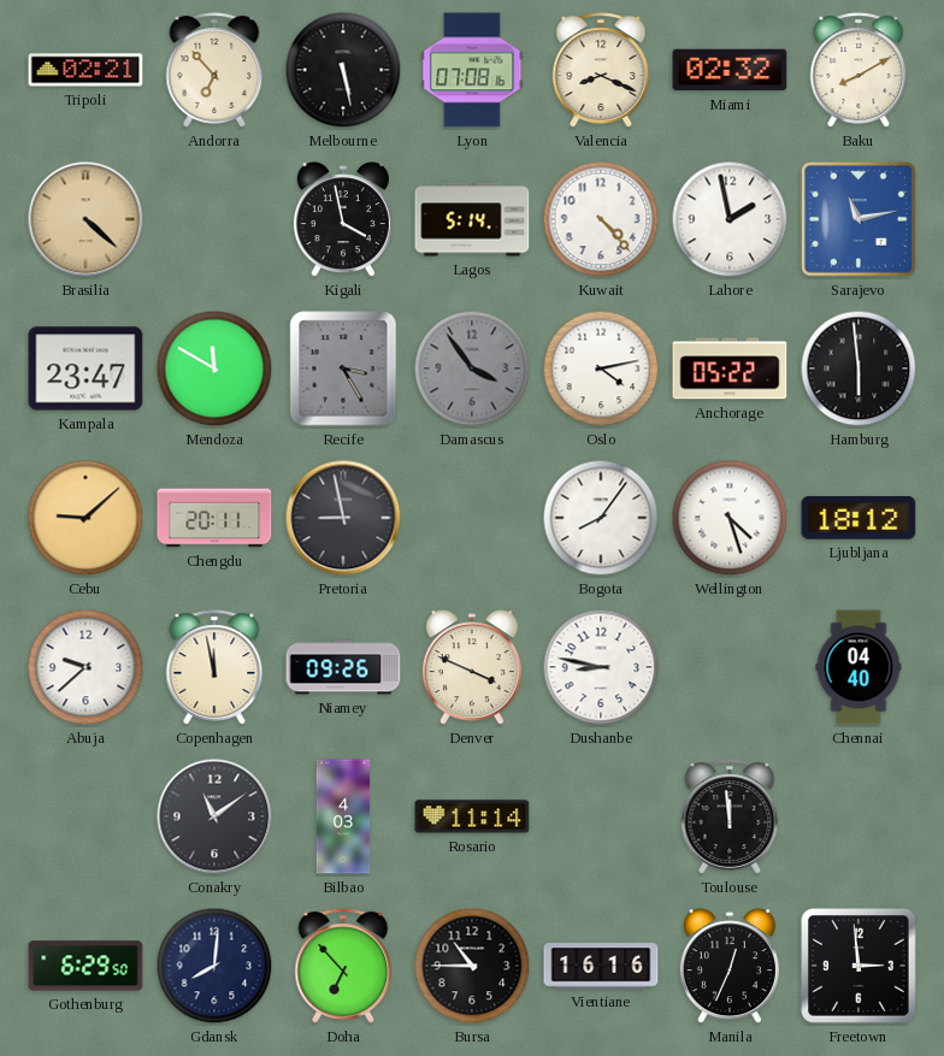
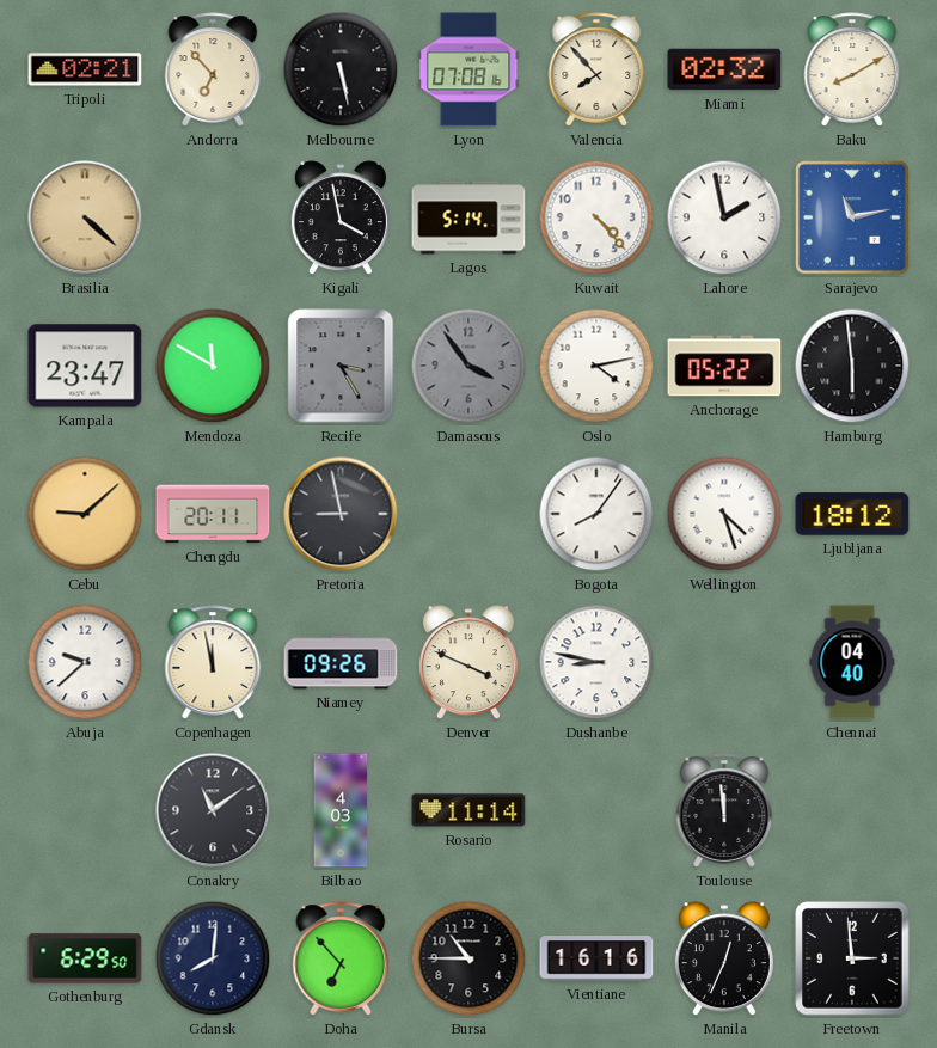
Valencia: 8:19 -> 7:53
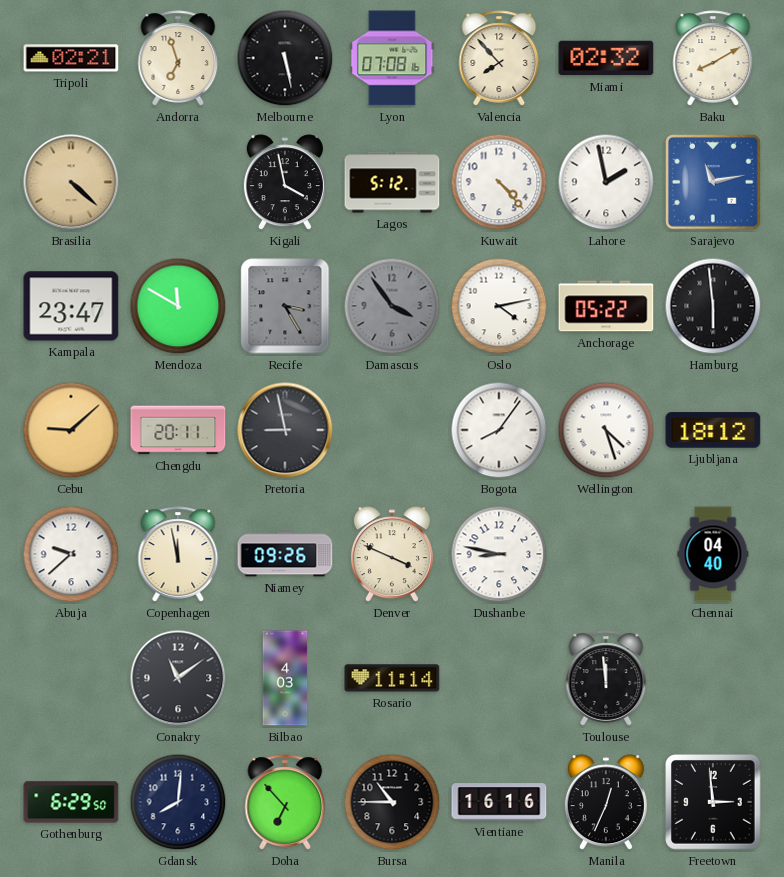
Andorra: 6:53 -> 6:57
Lagos: 5:14 -> 5:12
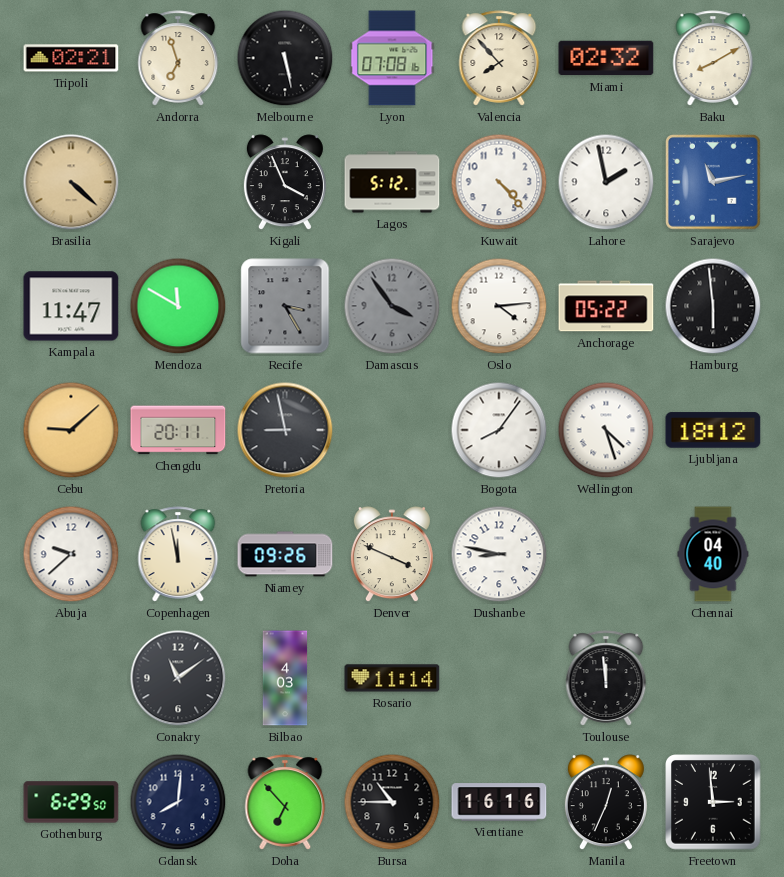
Kigali: 3:58 -> 3:56
Kampala: 23:47 -> 11:47
Oslo: 4:13 -> 4:14
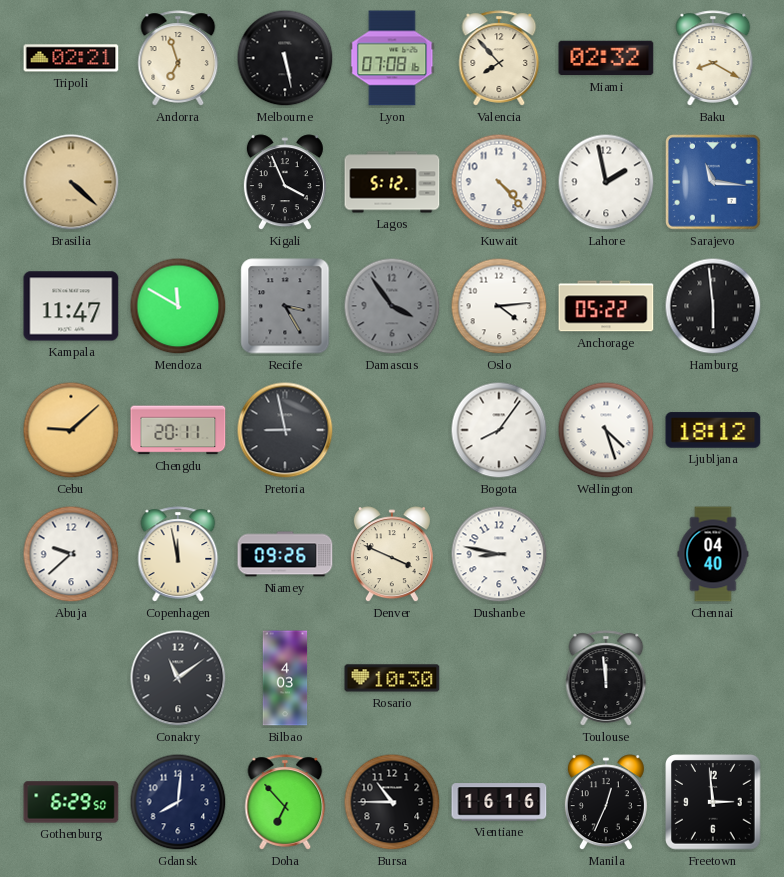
Baku: 8:10 -> 8:20
Sarajevo: 11:13 -> 11:16
Rosario: 11:14 -> 10:30
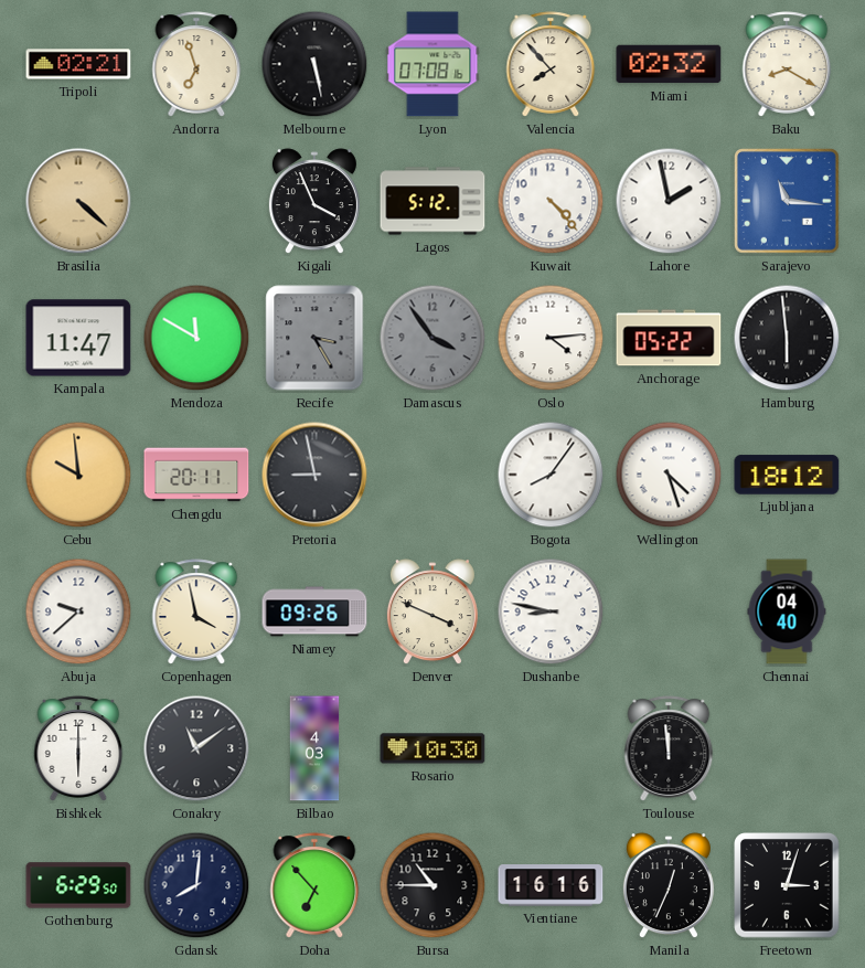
Cebu: 9:08 -> 9:59
Copenhagen: 11:58 -> 3:58
Bishkek: none -> 6:00
Freetown: 2:59 -> 3:03
